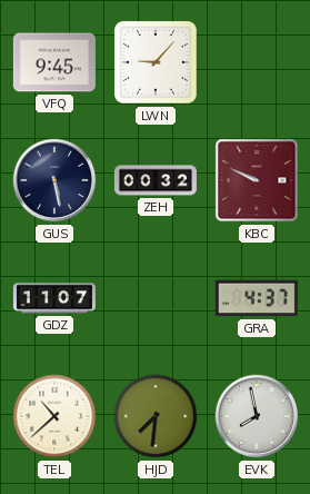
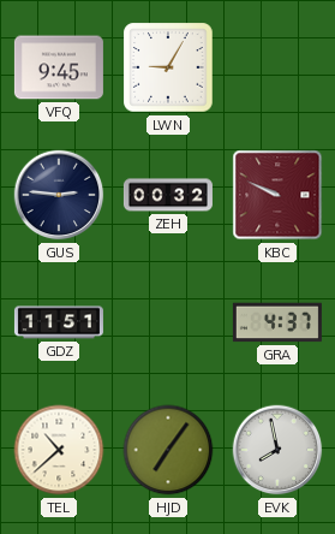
LWN: 9:07 -> 9:05
GUS: 5:28 -> 2:46
GDZ: 11:07 -> 11:51
HJD: 7:31 -> 7:06
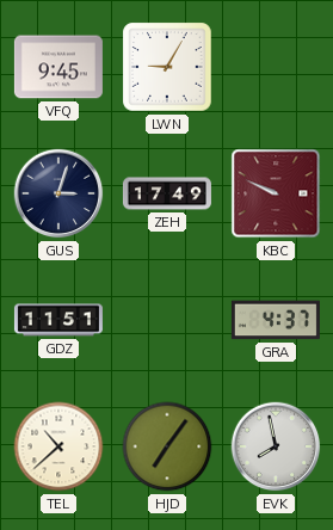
GUS: 2:46 -> 3:03
ZEH: 00:32 -> 17:49
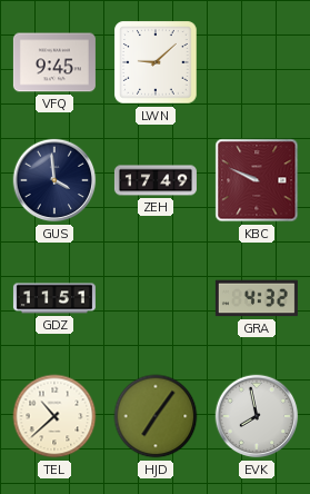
LWN: 9:05 -> 9:08
GUS: 3:03 -> 3:59
GRA: 4:37 -> 4:32
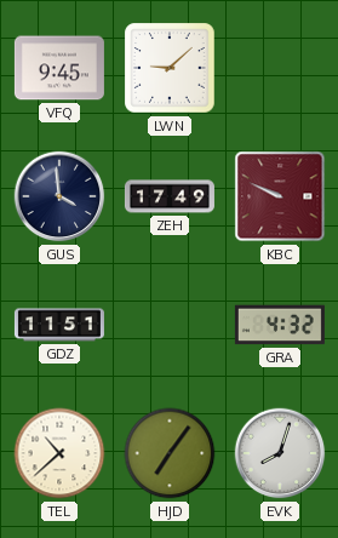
EVK: 7:58 -> 8:03
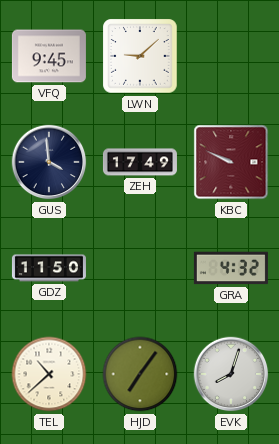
GDZ: 11:51 -> 11:50
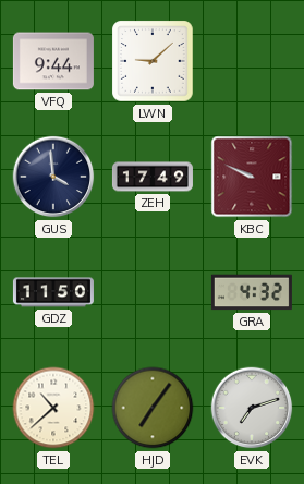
VFQ: 9:45 -> 9:44
EVK: 8:03 -> 7:12
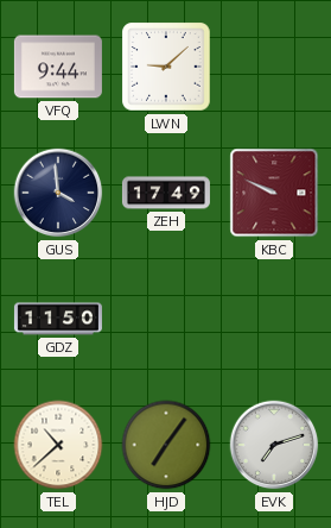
GRA: 4:32 -> none
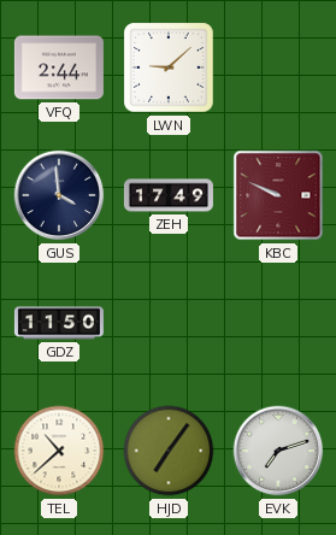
VFQ: 9:44 -> 2:44
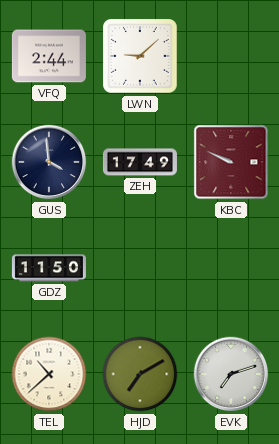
HJD: 7:06 -> 7:10
